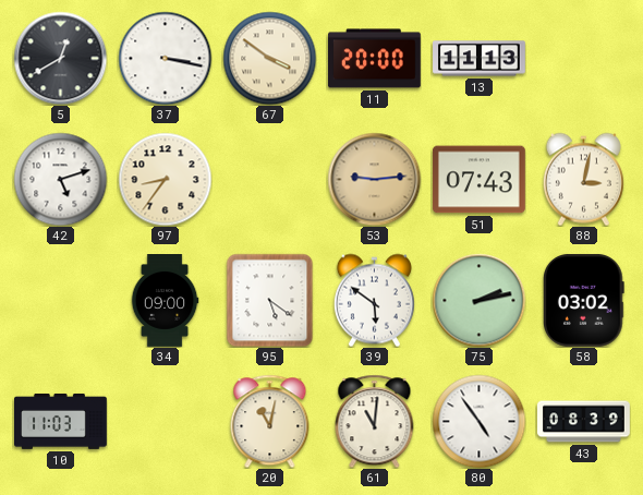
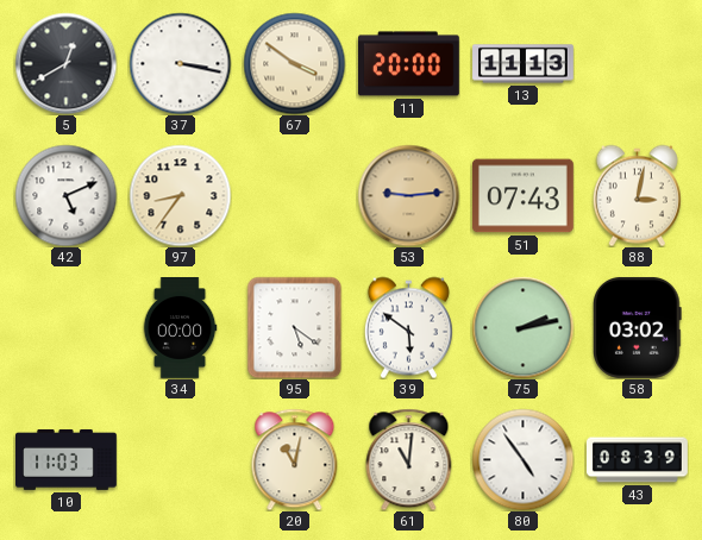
42: 5:12 -> 5:11
34: 09:00 -> 00:00
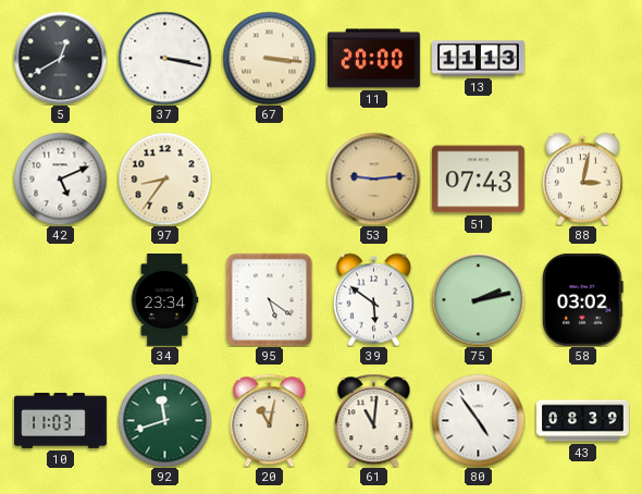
67: 3:51 -> 3:16
34: 00:00 -> 23:34
92: none -> 11:42
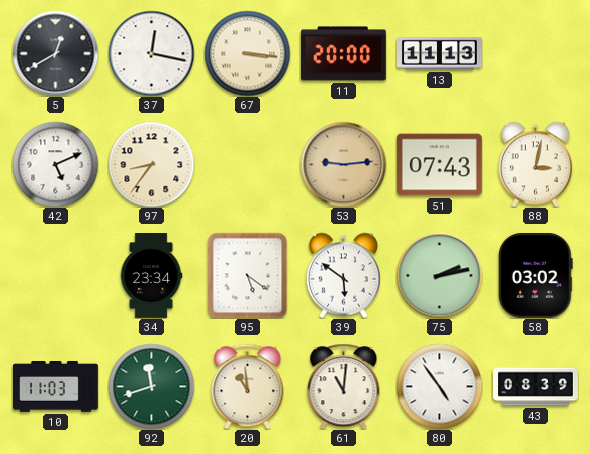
37: 3:17 -> 12:17
20: 11:02 -> 10:59
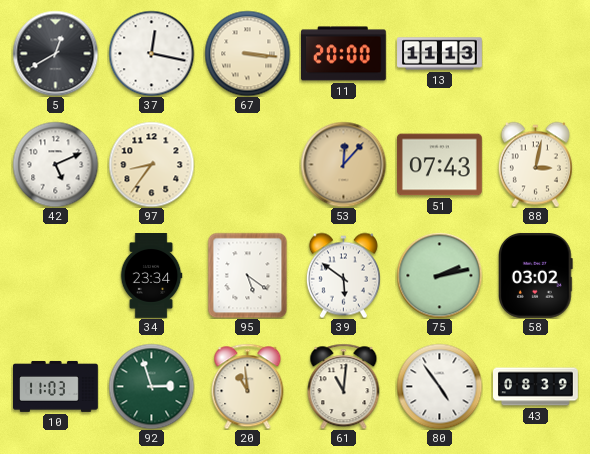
53: 9:14 -> 12:07
92: 11:42 -> 2:57
